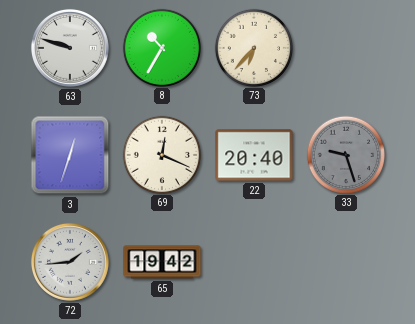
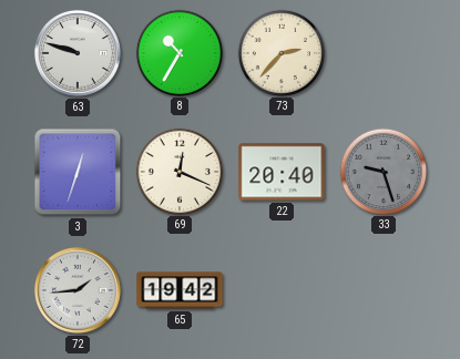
73: 6:37 -> 2:37
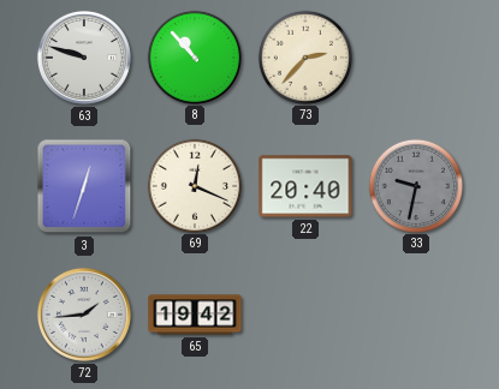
8: 10:35 -> 10:53
33: 9:27 -> 9:32
